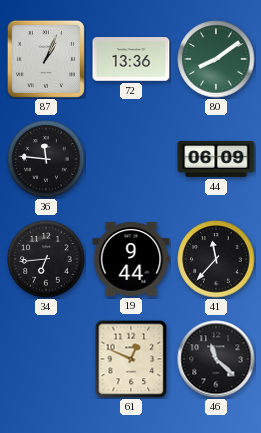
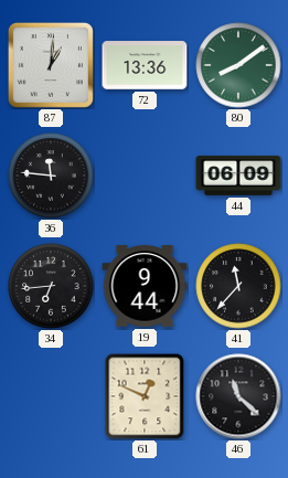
87: 1:04 -> 1:01
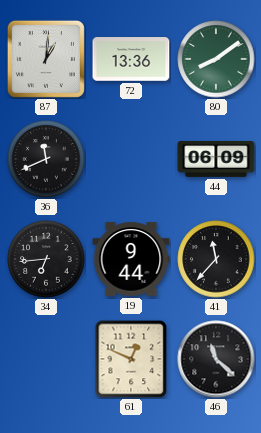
36: 11:46 -> 11:41
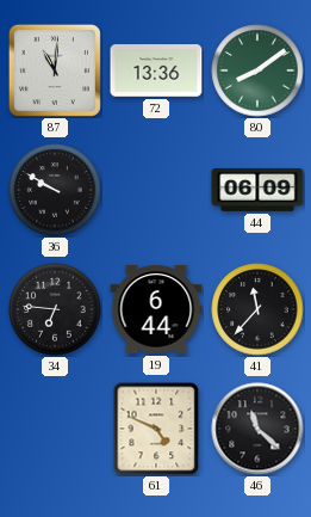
87: 1:01 -> 11:01
36: 11:41 -> 9:50
34: 6:44 -> 6:46
19: 9:44 -> 6:44
61: 12:49 -> 4:49
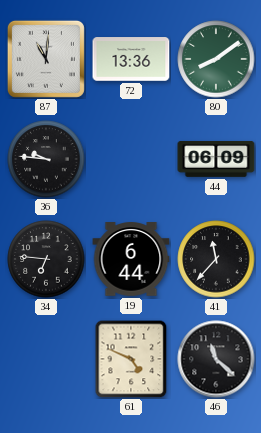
36: 9:50 -> 9:46
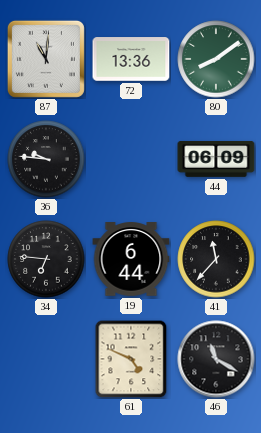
46: 11:22 -> 11:20
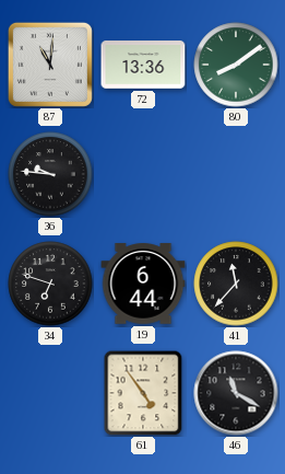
44: 06:09 -> none
34: 6:46 -> 6:48
61: 4:49 -> 4:54
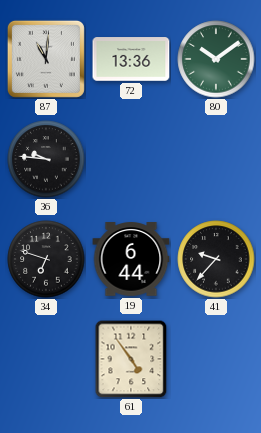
80: 8:09 -> 10:09
41: 11:37 -> 9:37
46: 11:20 -> none
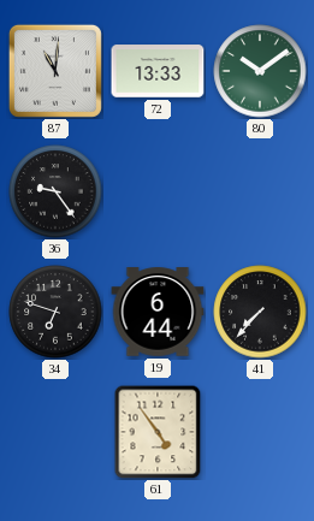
72: 13:36 -> 13:33
36: 9:46 -> 9:24
41: 9:37 -> 7:37
